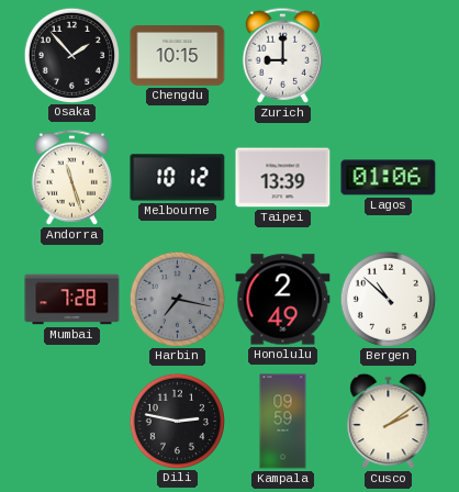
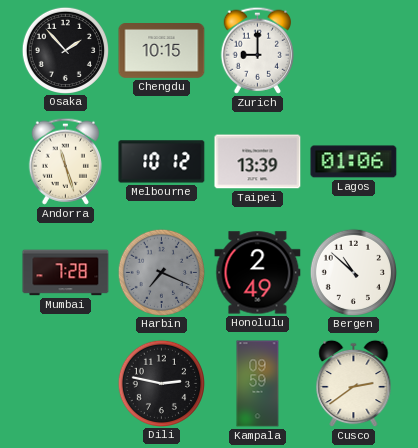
Harbin: 7:17 -> 7:19
Cusco: 2:09 -> 2:39
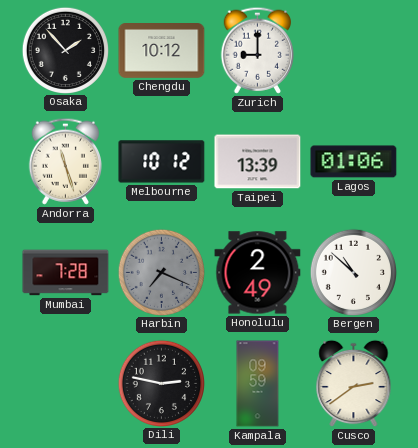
Chengdu: 10:15 -> 10:12
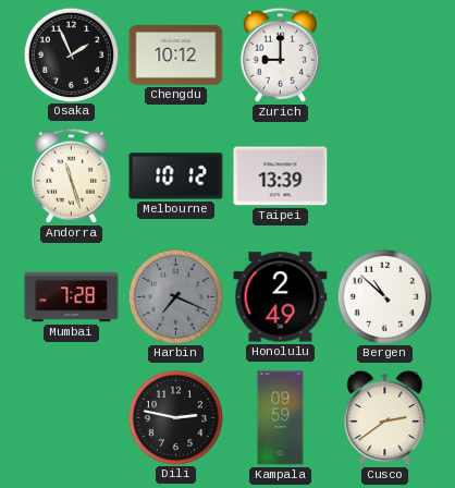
Osaka: 1:53 -> 1:56
Lagos: 01:06 -> none
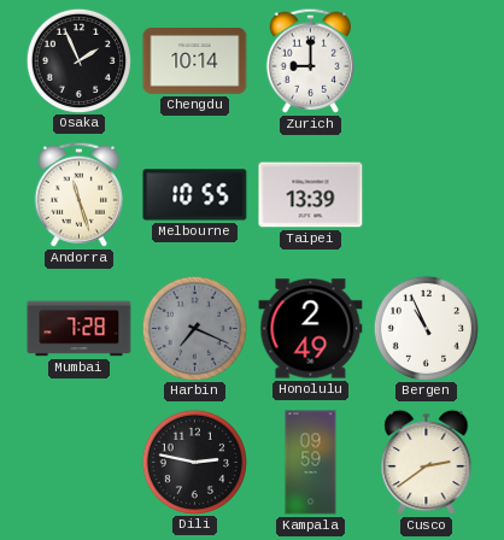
Chengdu: 10:12 -> 10:14
Melbourne: 10:12 -> 10:55
Bergen: 10:52 -> 10:56
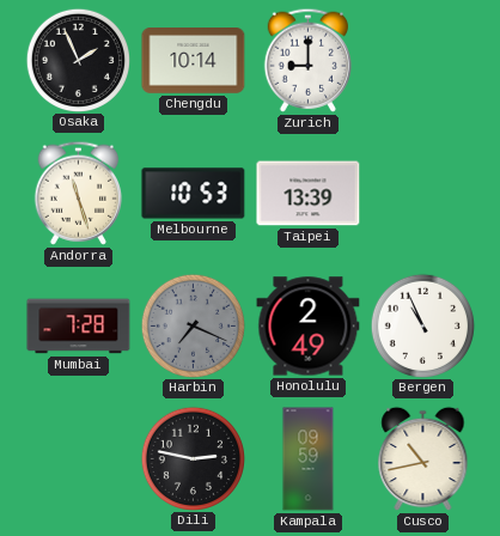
Melbourne: 10:55 -> 10:53
Cusco: 2:39 -> 10:43
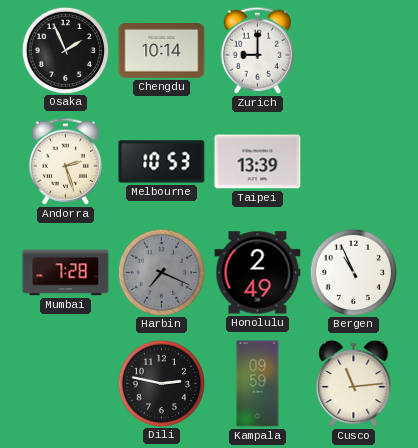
Andorra: 11:27 -> 2:27
Cusco: 10:43 -> 11:14
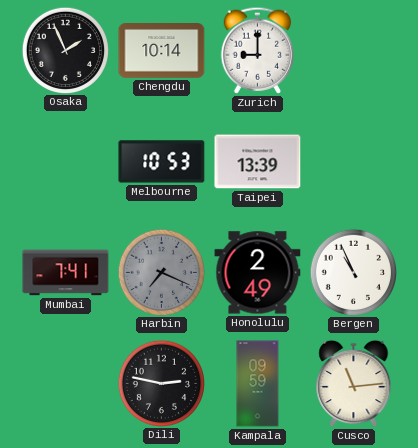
Andorra: 2:27 -> none
Mumbai: 7:28 -> 7:41
